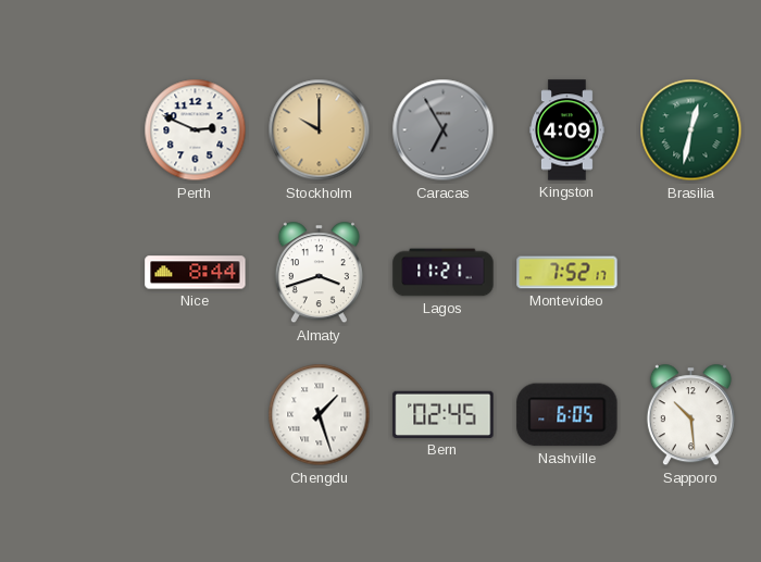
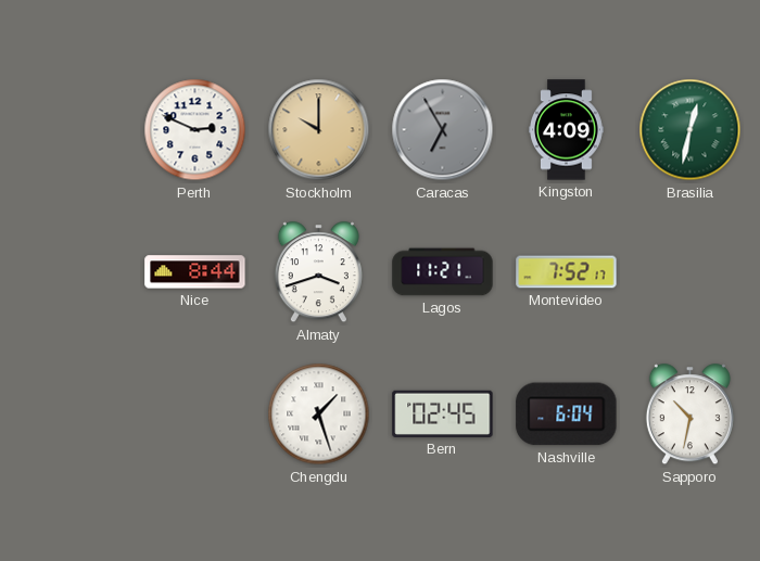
Nashville: 6:05 -> 6:04
Sapporo: 10:29 -> 10:32
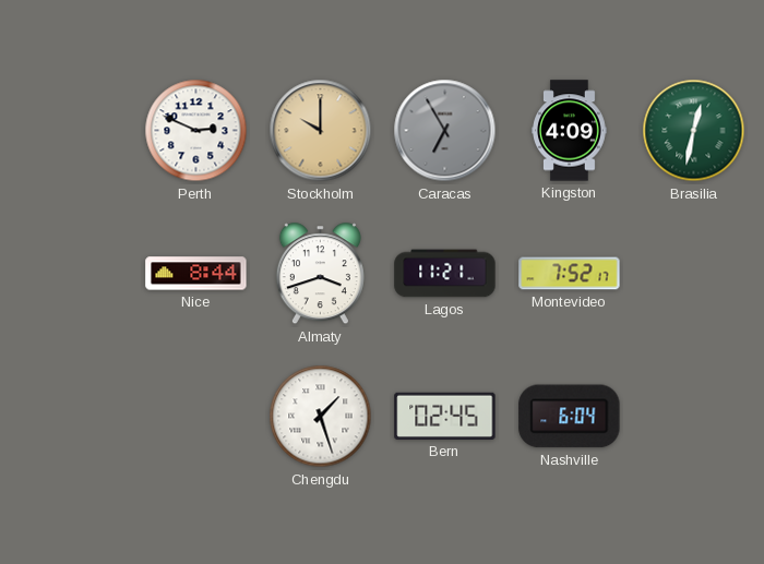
Sapporo: 10:32 -> none
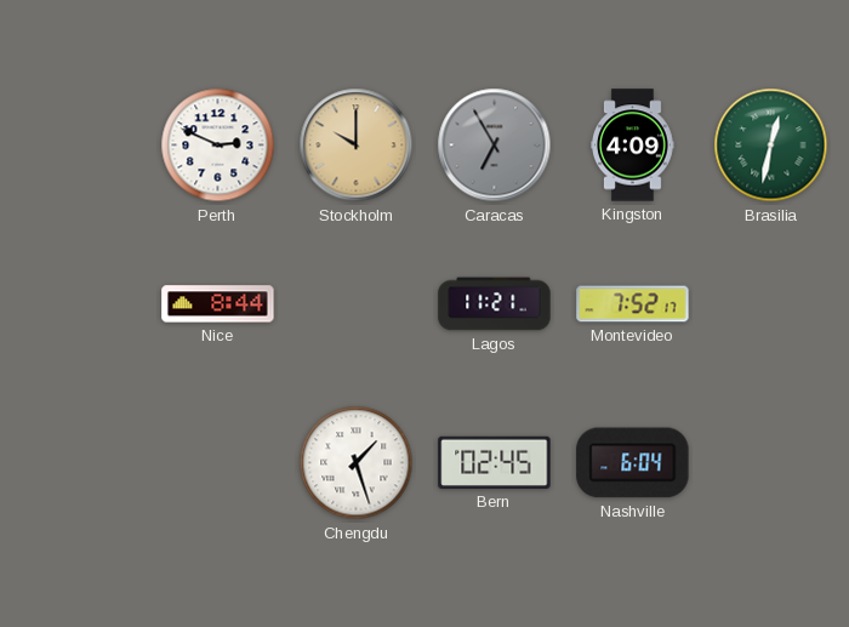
Almaty: 3:42 -> none
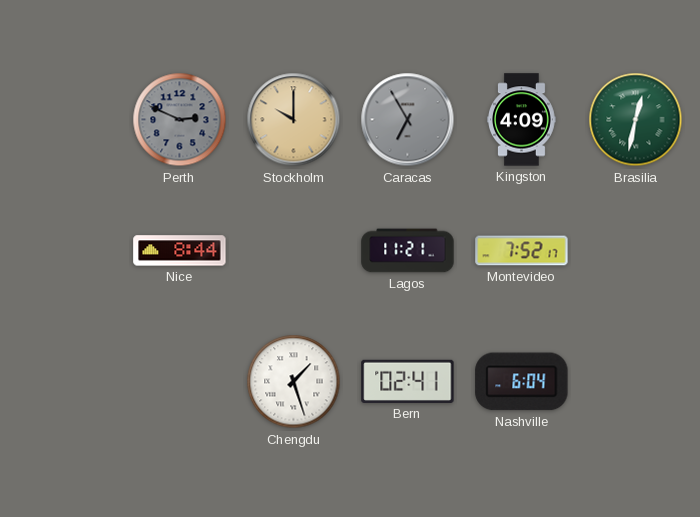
Perth dial: white -> grey
Bern: 02:45 -> 02:41
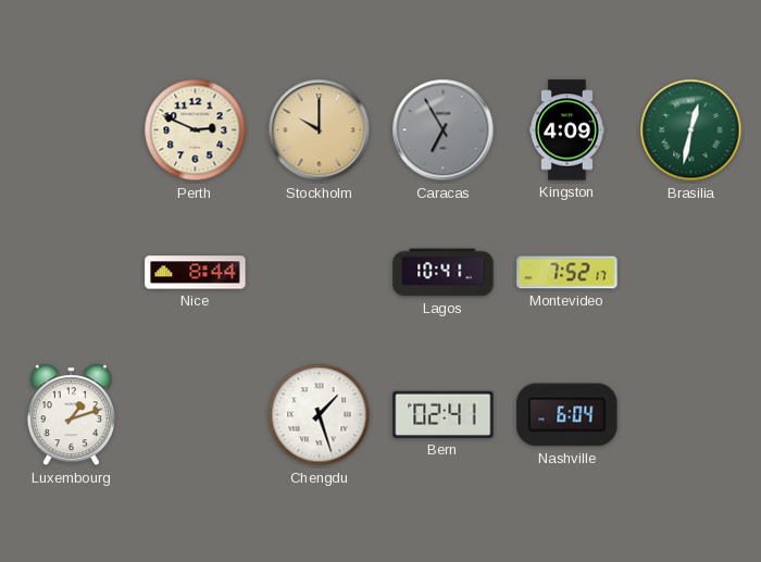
Perth dial: grey -> cream
Lagos: 11:21 -> 10:41
Luxembourg: none -> 1:12
